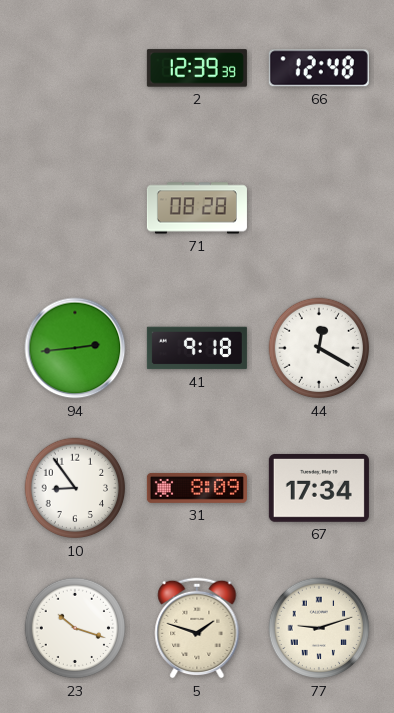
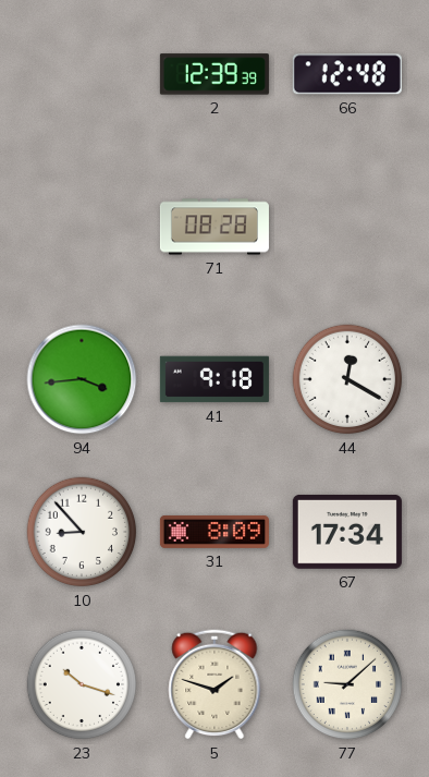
94: 2:44 -> 3:44
10: 8:54 -> 8:53
77: 9:12 -> 9:08
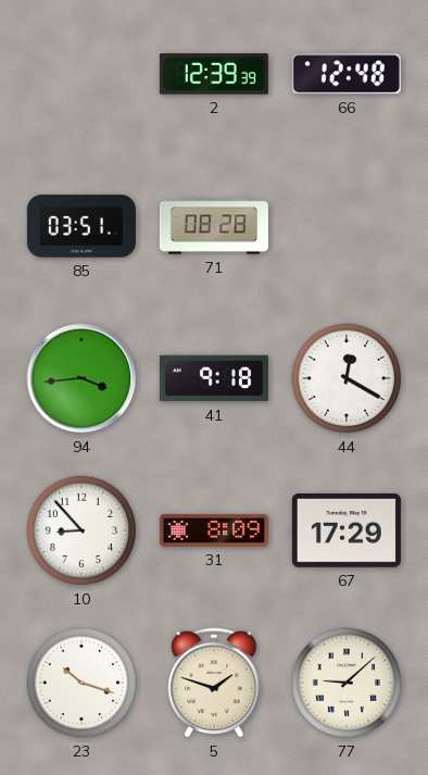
85: none -> 03:51
67: 17:34 -> 17:29
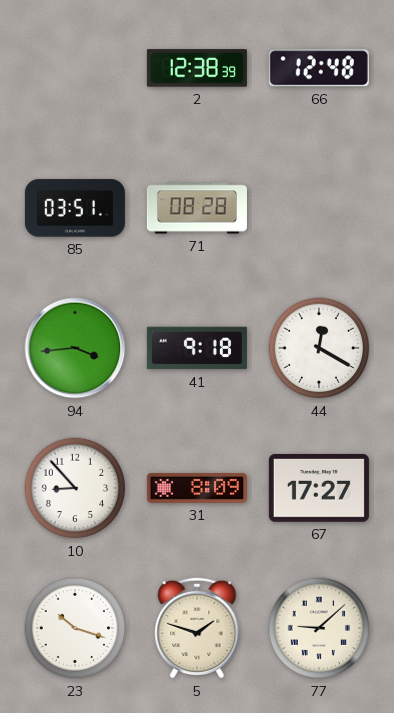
2: 12:39 -> 12:38
67: 17:29 -> 17:27
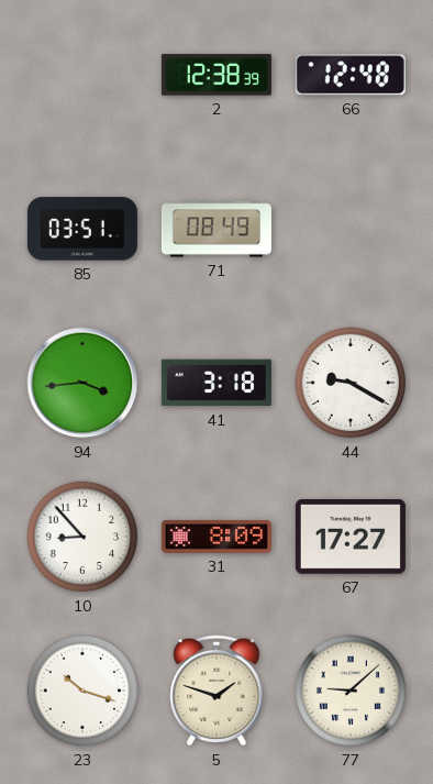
71: 08:28 -> 08:49
41: 9:18 -> 3:18
44: 12:20 -> 9:20
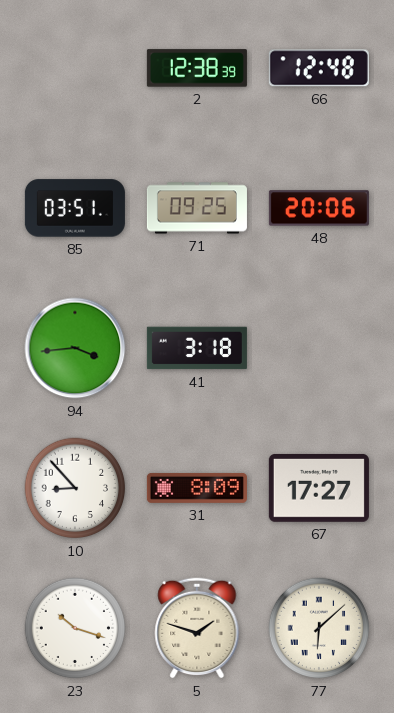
71: 08:49 -> 09:25
48: none -> 20:06
44: 9:20 -> none
77: 9:08 -> 6:08
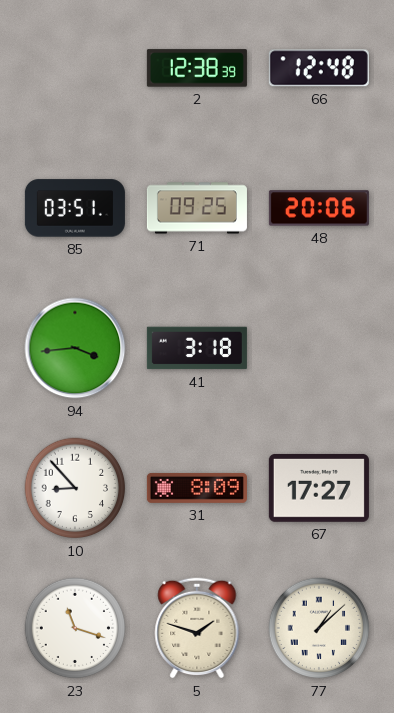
23: 10:18 -> 11:18
77: 6:08 -> 1:08
